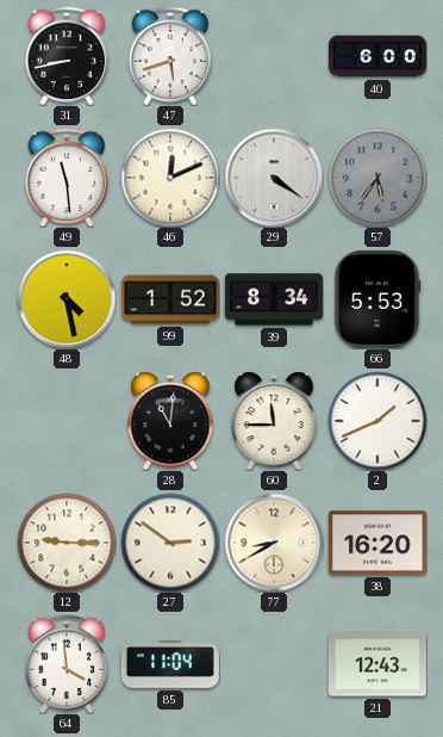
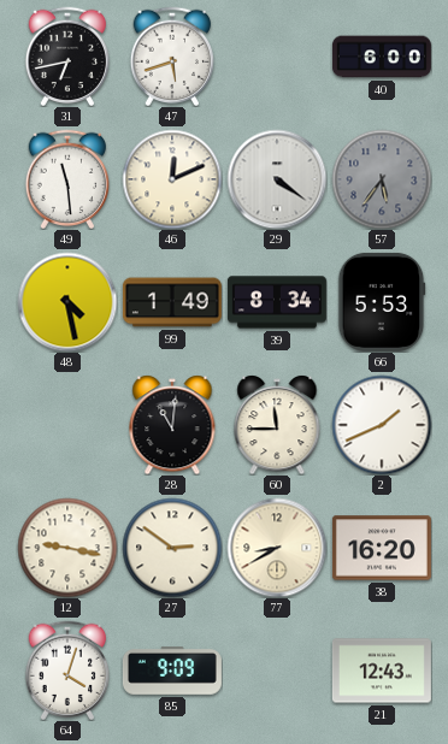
31: 8:43 -> 6:43
99: 1:52 -> 1:49
12: 9:15 -> 9:17
64: 3:59 -> 4:03
85: 11:04 -> 9:09
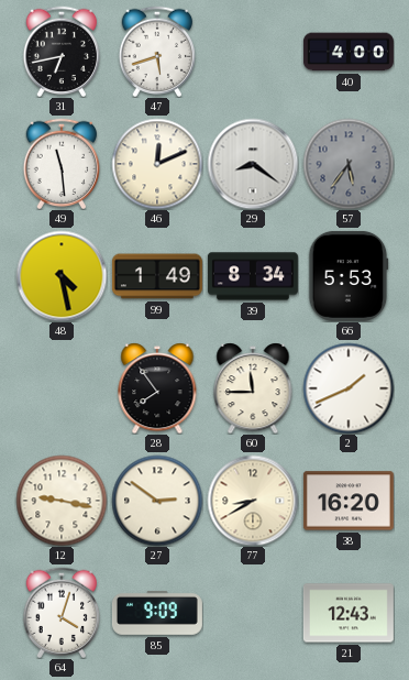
40: 6:00 -> 4:00
29: 4:21 -> 8:21
28: 11:01 -> 7:54
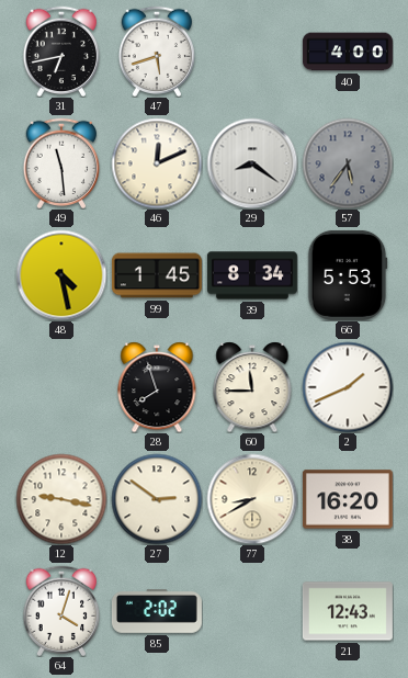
99: 1:49 -> 1:45
28: 7:54 -> 7:57
85: 9:09 -> 2:02
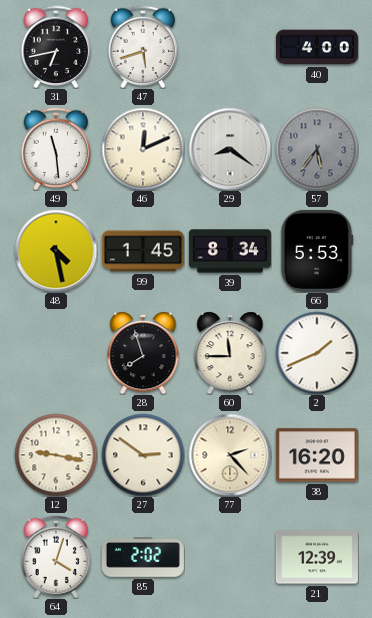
77: 8:40 -> 2:23
21: 12:43 -> 12:39
